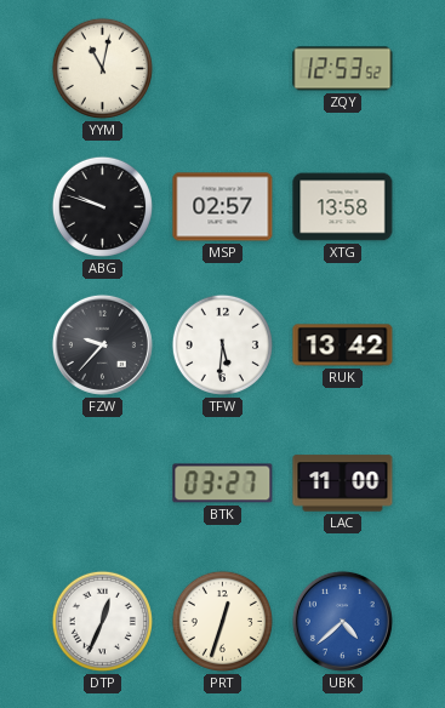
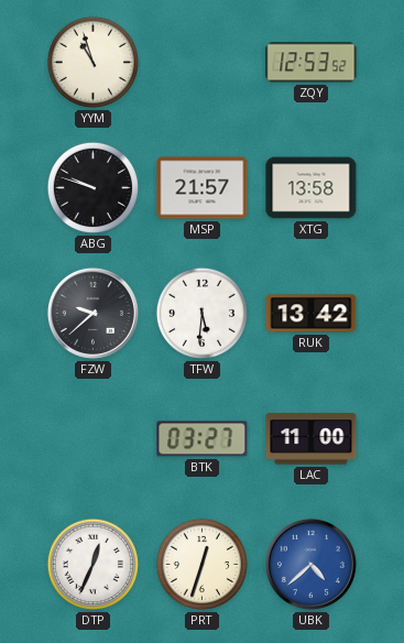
YYM: 11:02 -> 10:57
MSP: 02:57 -> 21:57
FZW: 9:37 -> 9:38
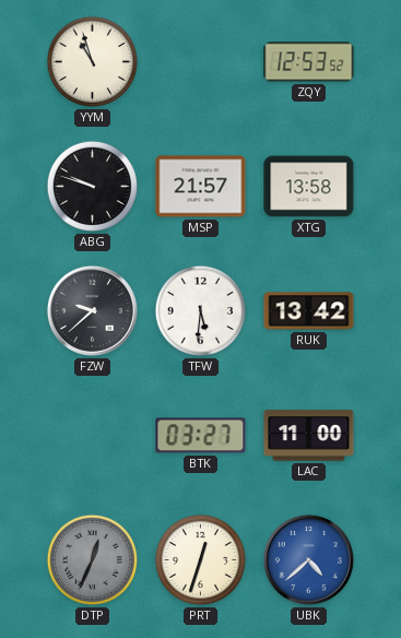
DTP dial: white -> grey
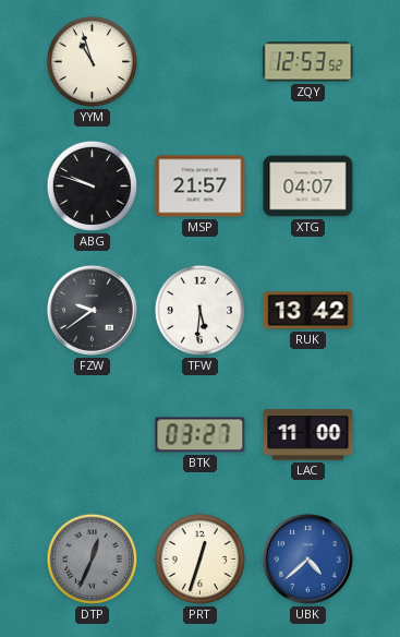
XTG: 13:58 -> 04:07
FZW: 9:38 -> 9:39
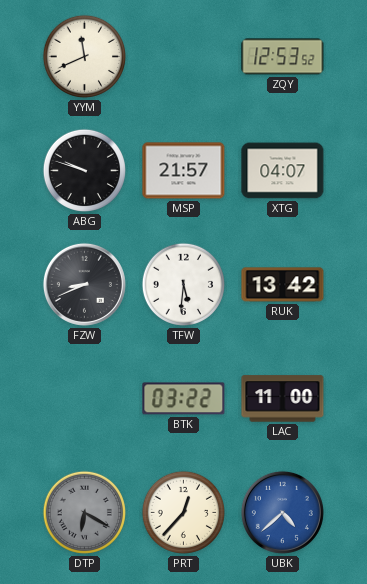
YYM: 10:57 -> 11:41
FZW: 9:39 -> 8:41
BTK: 03:27 -> 03:22
DTP: 12:34 -> 6:20
PRT: 12:33 -> 12:37
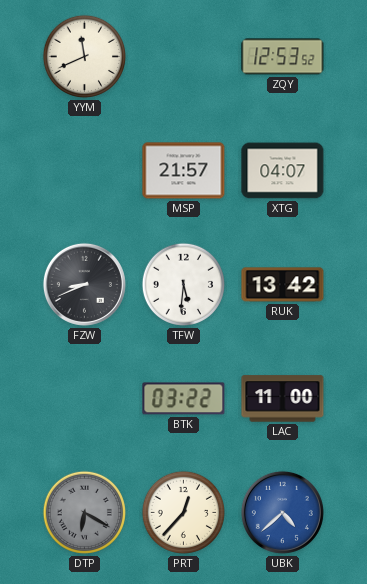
ABG: 9:48 -> none
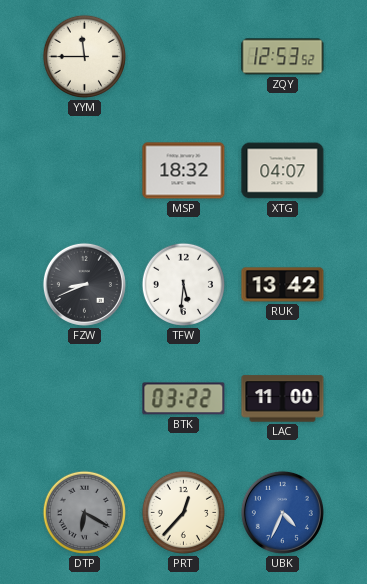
YYM: 11:41 -> 11:45
MSP: 21:57 -> 18:32
UBK: 4:38 -> 4:34
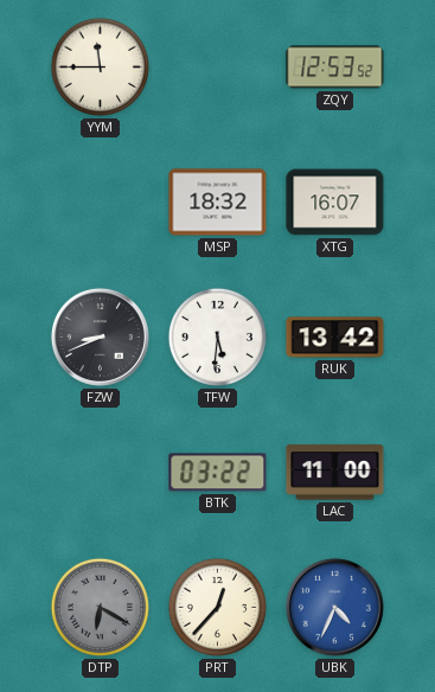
XTG: 04:07 -> 16:07
